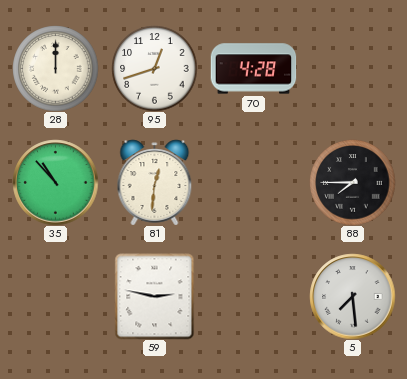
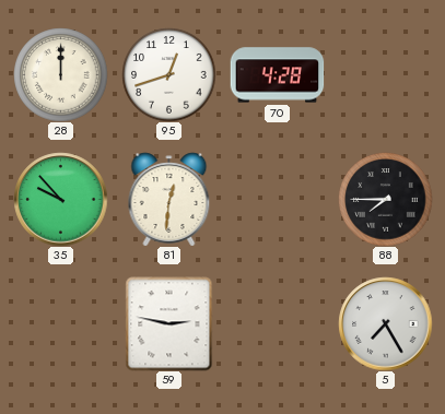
35: 10:53 -> 9:53
5: 7:29 -> 7:25
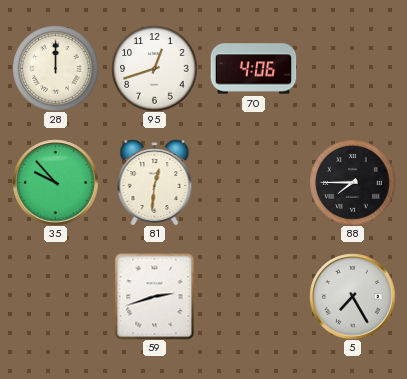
70: 4:28 -> 4:06
59: 2:47 -> 2:42
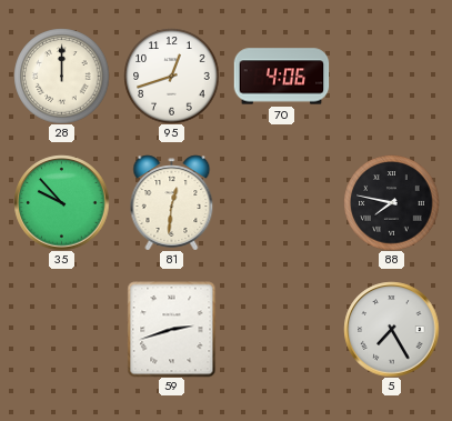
88: 7:45 -> 7:47
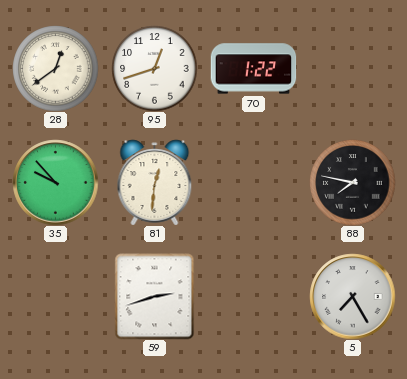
28: 12:00 -> 12:39
70: 4:06 -> 1:22
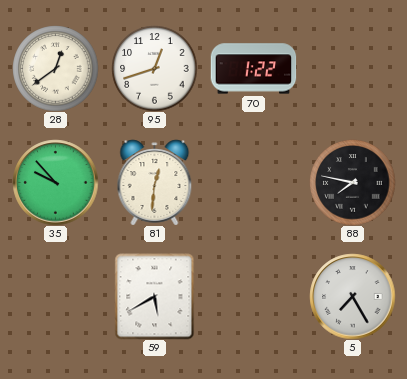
59: 2:42 -> 5:40
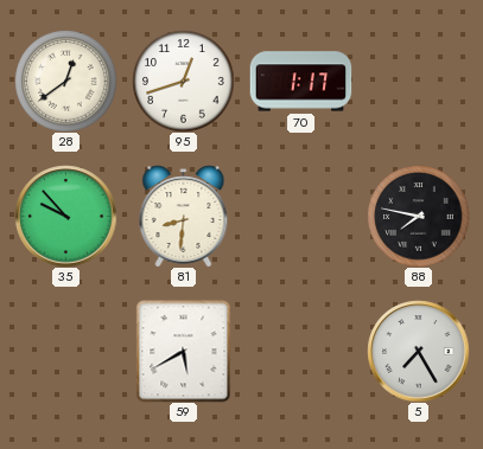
70: 1:22 -> 1:17
81: 12:31 -> 8:31
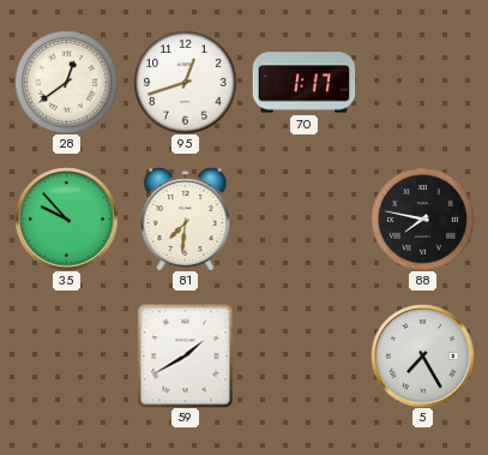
81: 8:31 -> 7:31
59: 5:40 -> 1:40
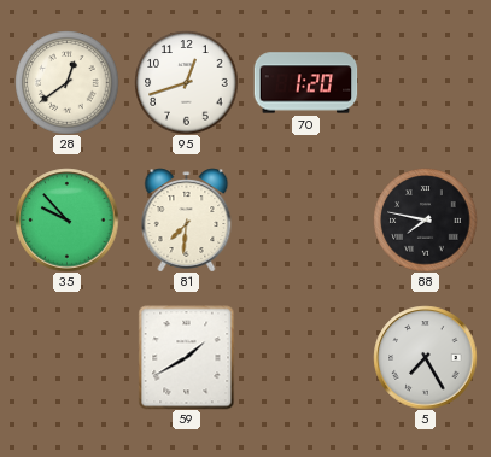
70: 1:17 -> 1:20
